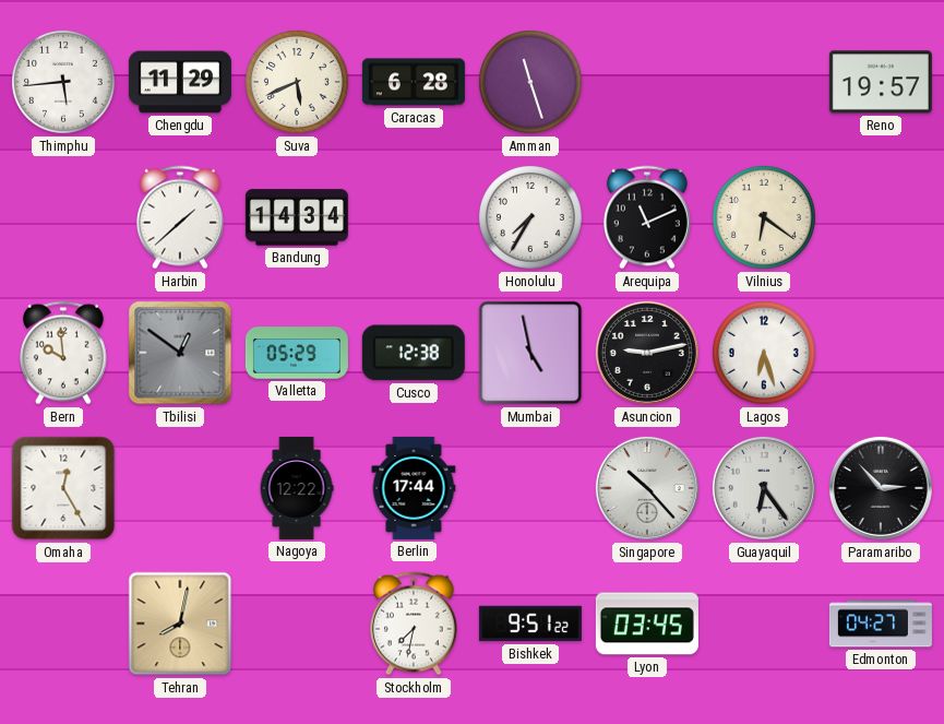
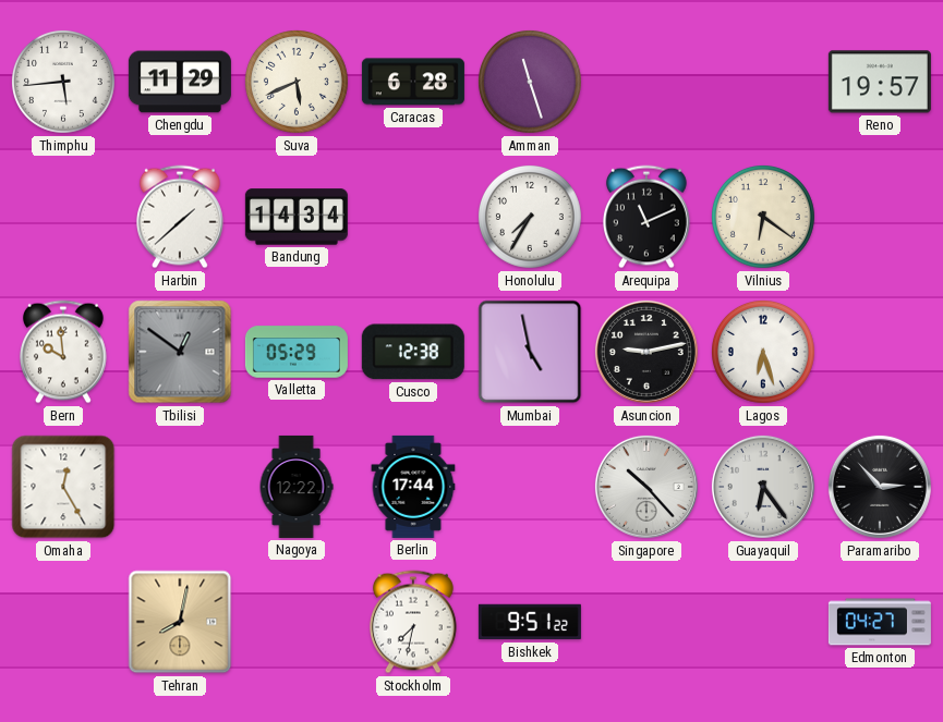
Lyon: 03:45 -> none
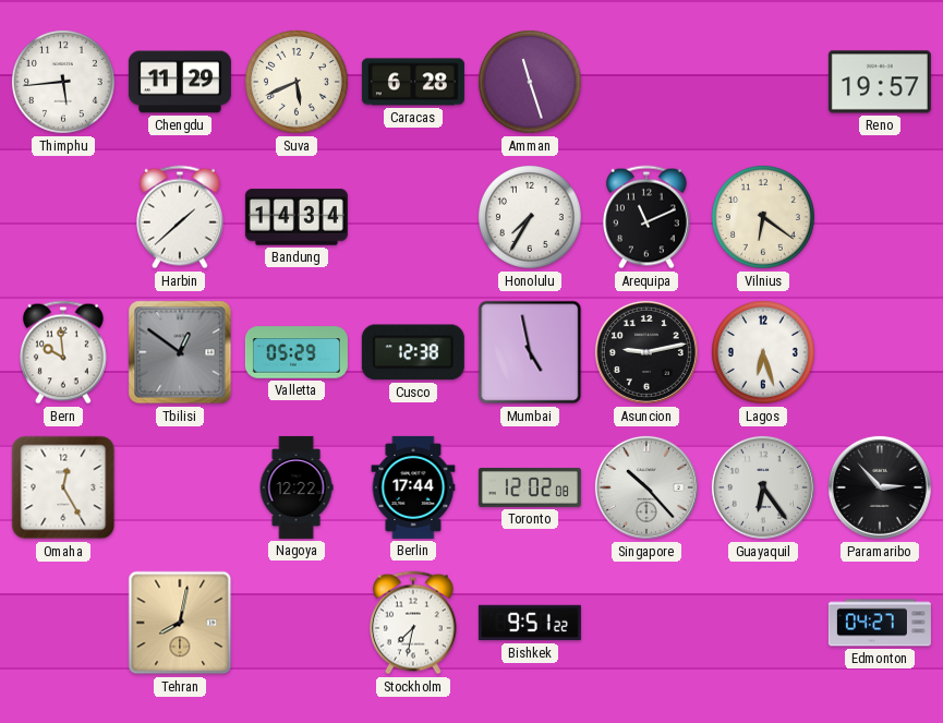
Toronto: none -> 12:02
